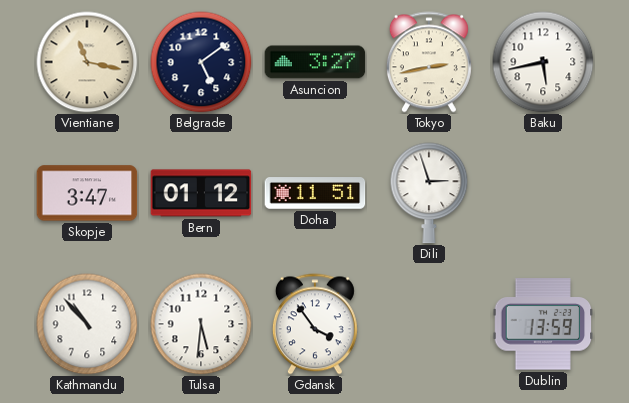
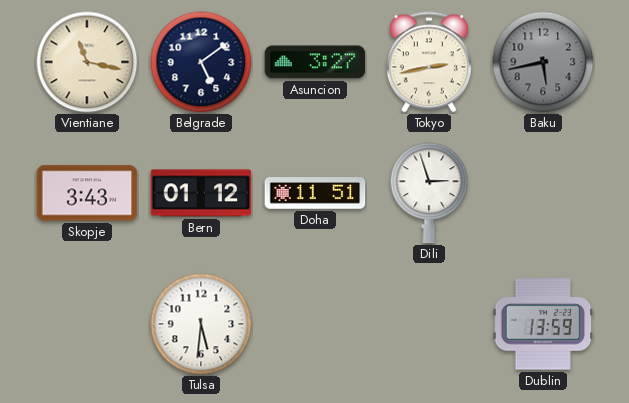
Baku dial: white -> grey
Skopje: 3:47 -> 3:43
Kathmandu: 10:53 -> none
Gdansk: 3:54 -> none
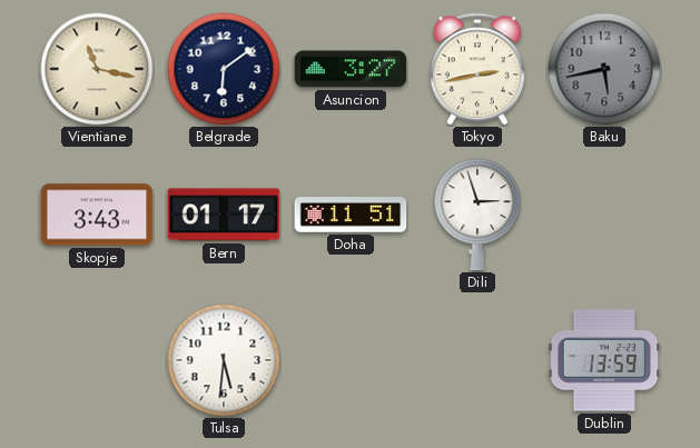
Belgrade: 5:09 -> 6:09
Bern: 01:12 -> 01:17
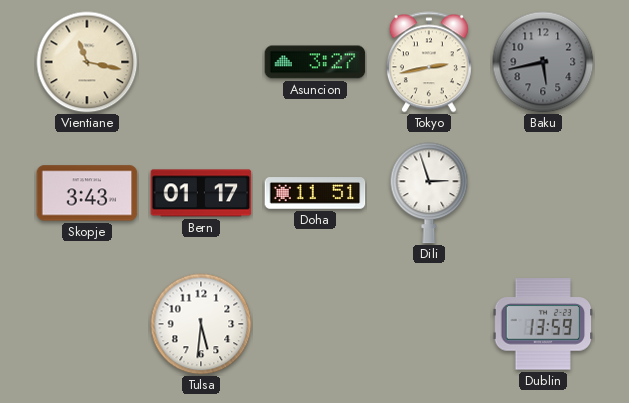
Belgrade: 6:09 -> none
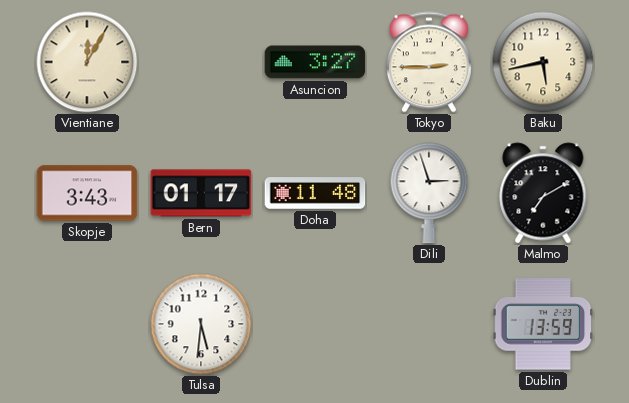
Vientiane: 11:17 -> 12:05
Tokyo: 2:43 -> 2:45
Baku dial: grey -> cream
Doha: 11:51 -> 11:48
Malmo: none -> 7:10
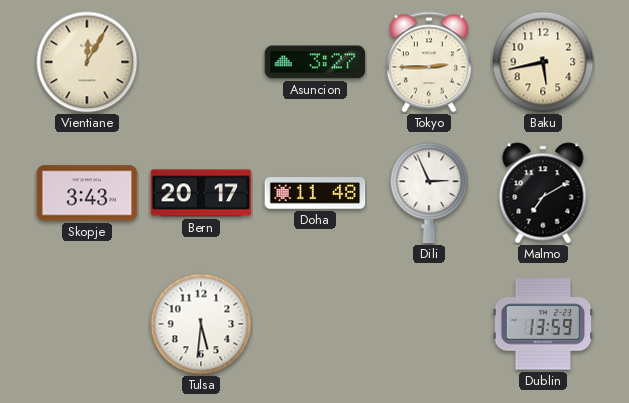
Bern: 01:17 -> 20:17
Dili: 2:57 -> 2:56
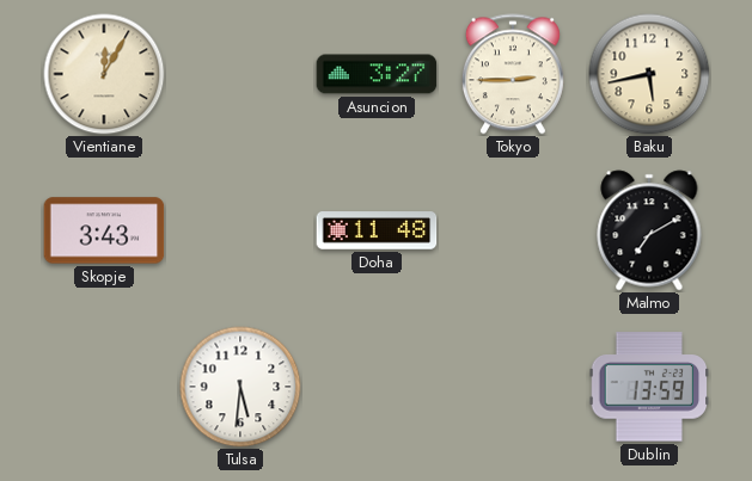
Bern: 20:17 -> none
Dili: 2:56 -> none
